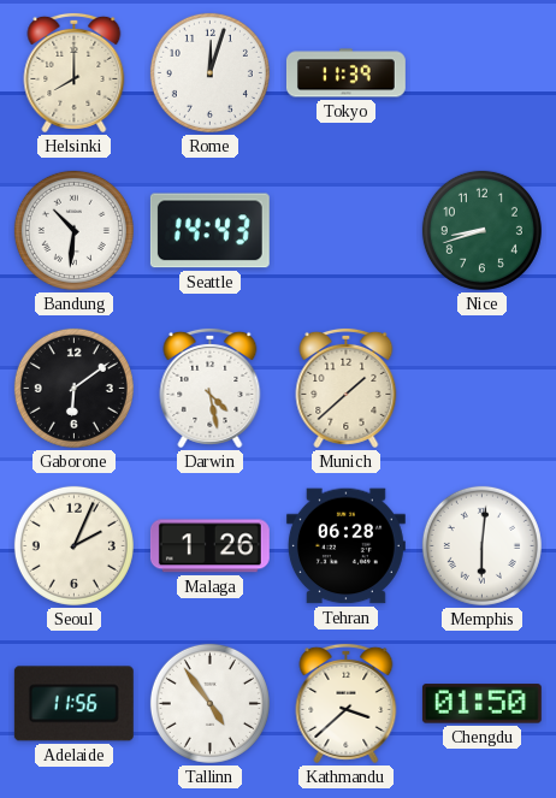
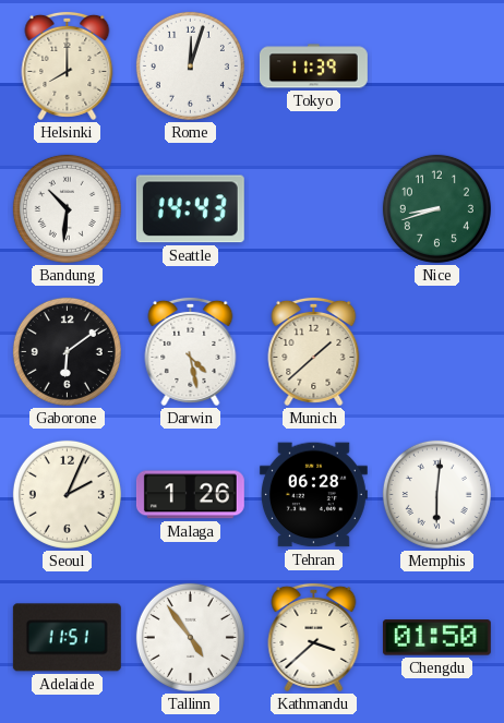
Adelaide: 11:56 -> 11:51
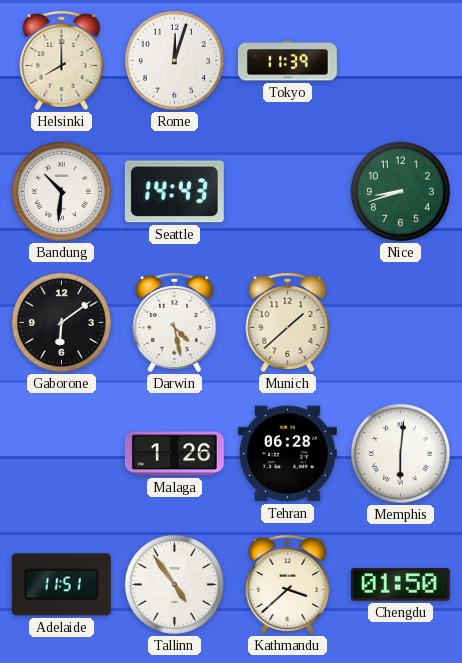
Seoul: 2:04 -> none
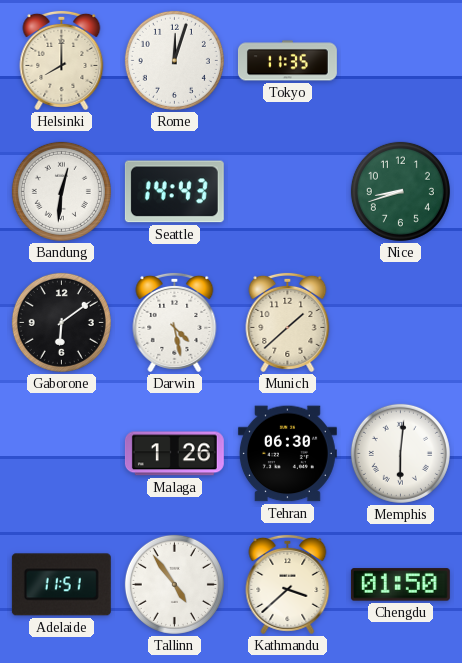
Tokyo: 11:39 -> 11:35
Bandung: 10:31 -> 12:31
Tehran: 06:28 -> 06:30
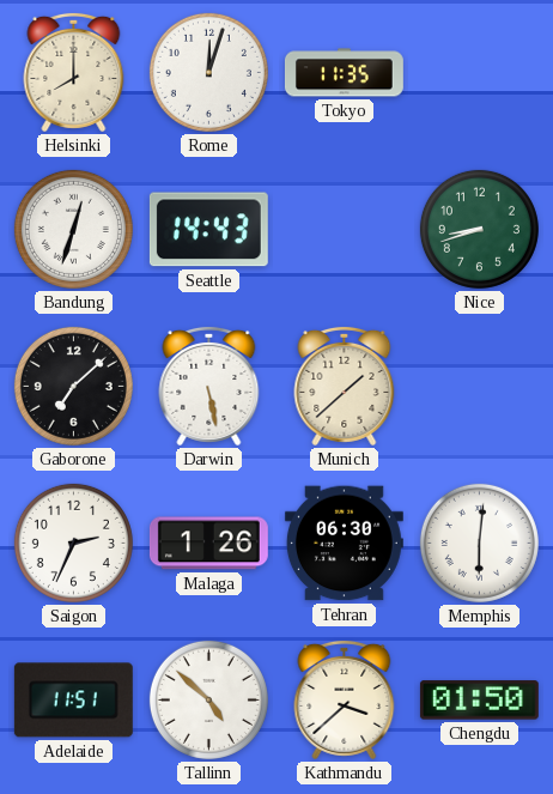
Bandung: 12:31 -> 12:33
Gaborone: 6:09 -> 7:08
Darwin: 4:28 -> 5:28
Saigon: none -> 2:34
Tallinn: 4:54 -> 4:52
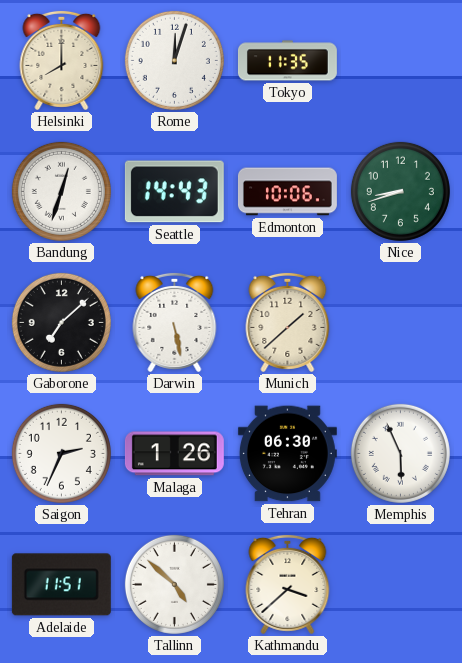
Edmonton: none -> 10:06
Memphis: 6:01 -> 5:56
Chengdu: 01:50 -> none
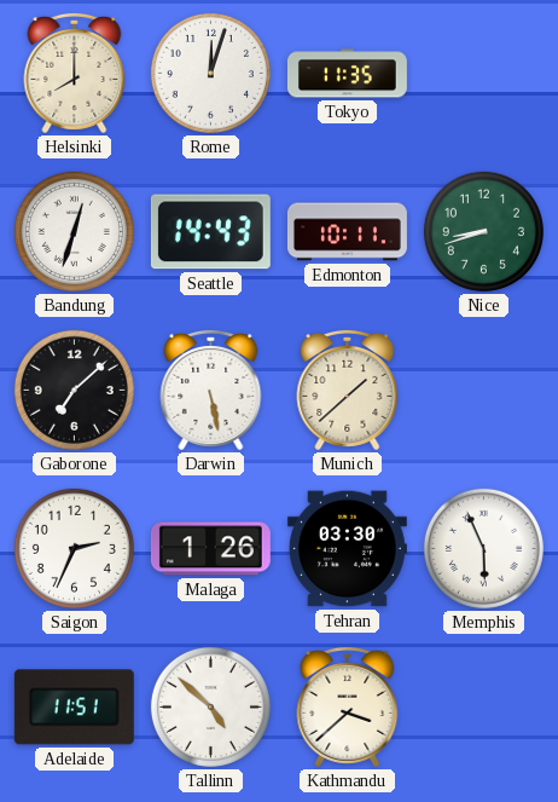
Edmonton: 10:06 -> 10:11
Tehran: 06:30 -> 03:30
